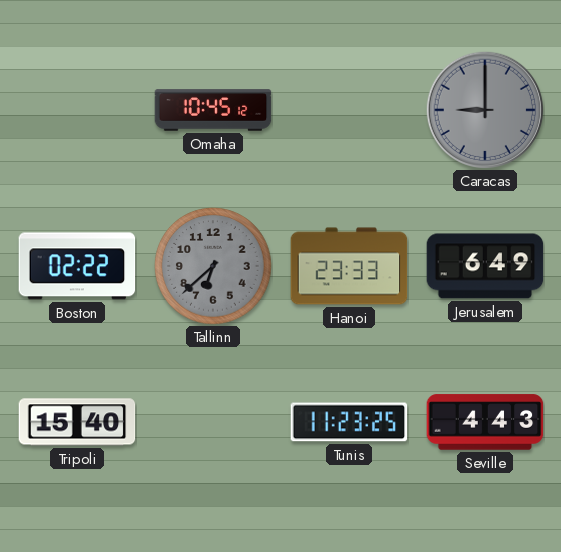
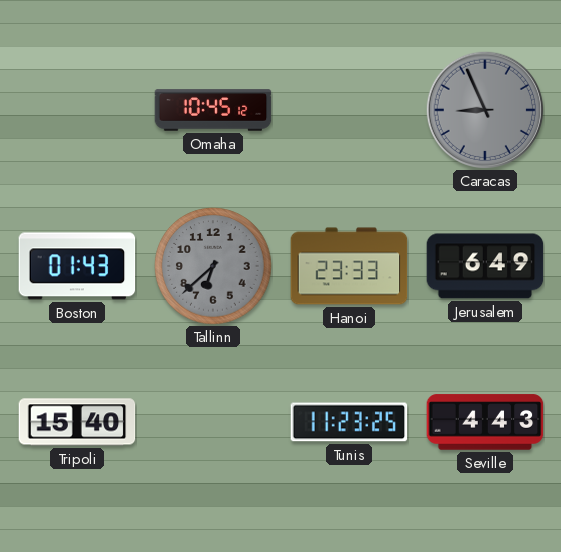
Caracas: 9:00 -> 8:56
Boston: 02:22 -> 01:43
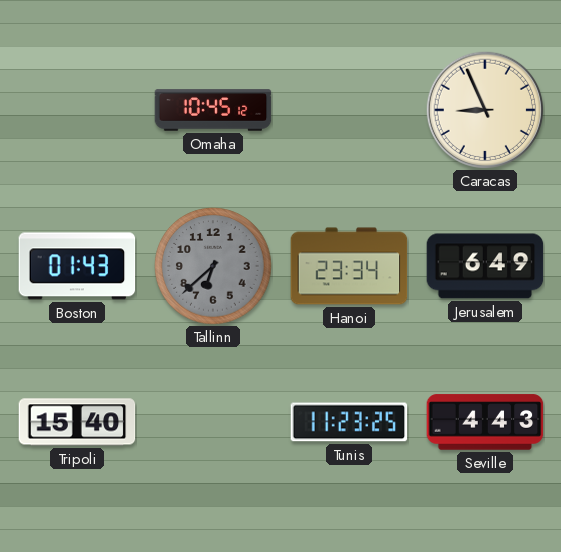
Caracas dial: grey -> cream
Hanoi: 23:33 -> 23:34
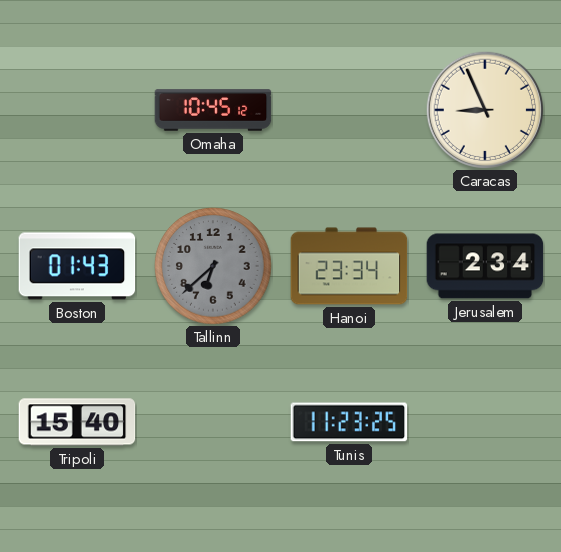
Jerusalem: 6:49 -> 2:34
Seville: 4:43 -> none
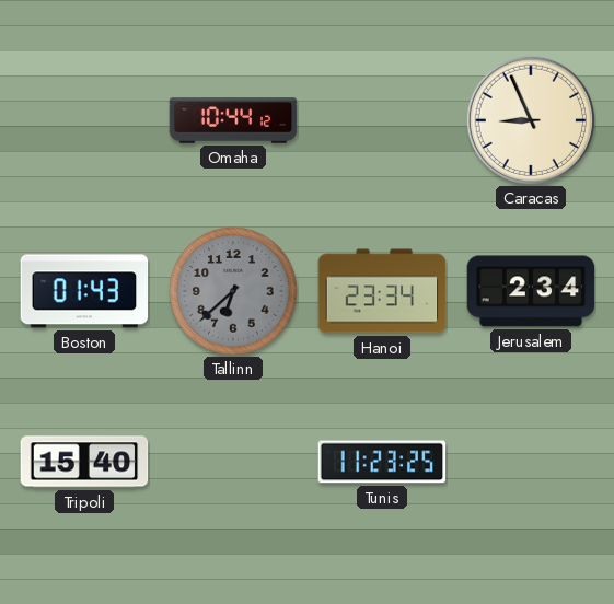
Omaha: 10:45 -> 10:44
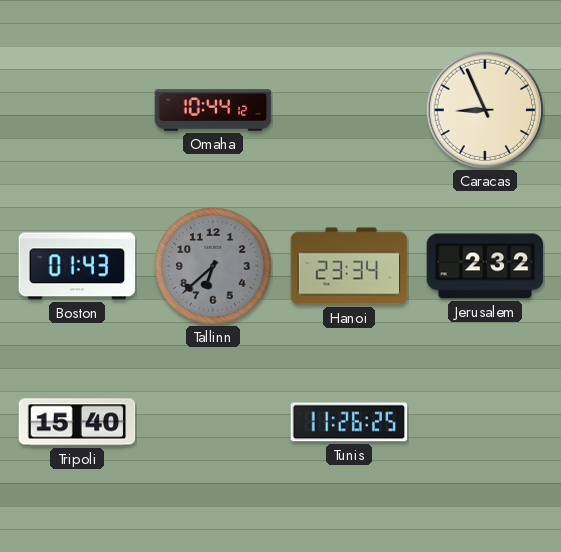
Jerusalem: 2:34 -> 2:32
Tunis: 11:23 -> 11:26
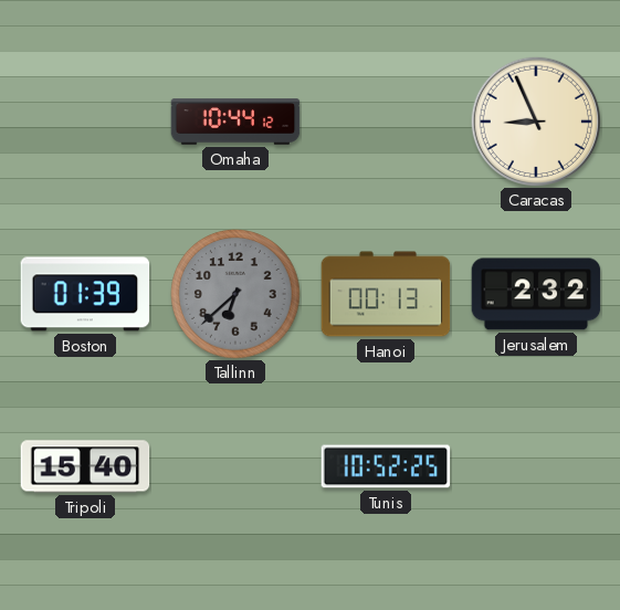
Boston: 01:43 -> 01:39
Hanoi: 23:34 -> 00:13
Tunis: 11:26 -> 10:52
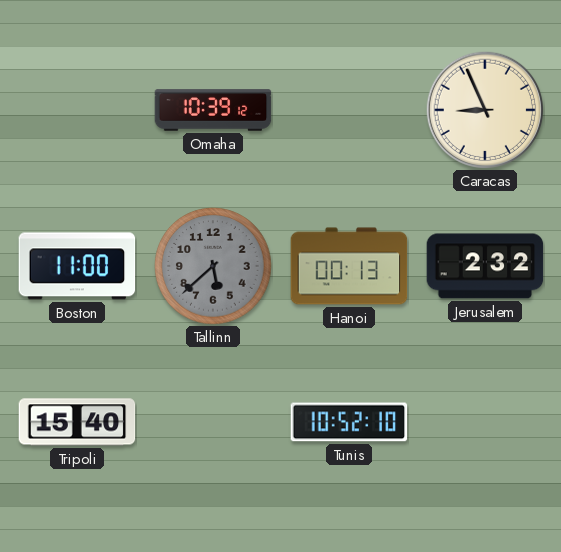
Omaha: 10:44 -> 10:39
Boston: 01:39 -> 11:00
Tallinn: 6:38 -> 5:38
Tunis: 10:52:25 -> 10:52:10
